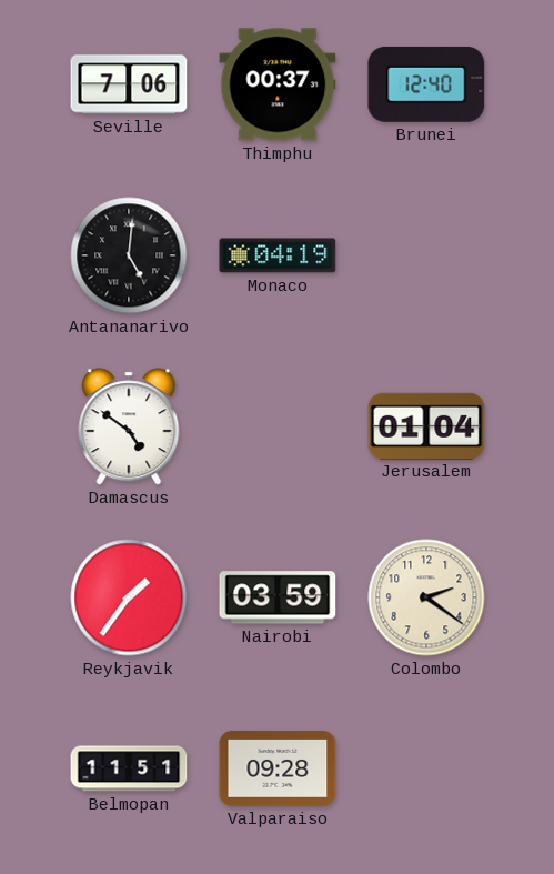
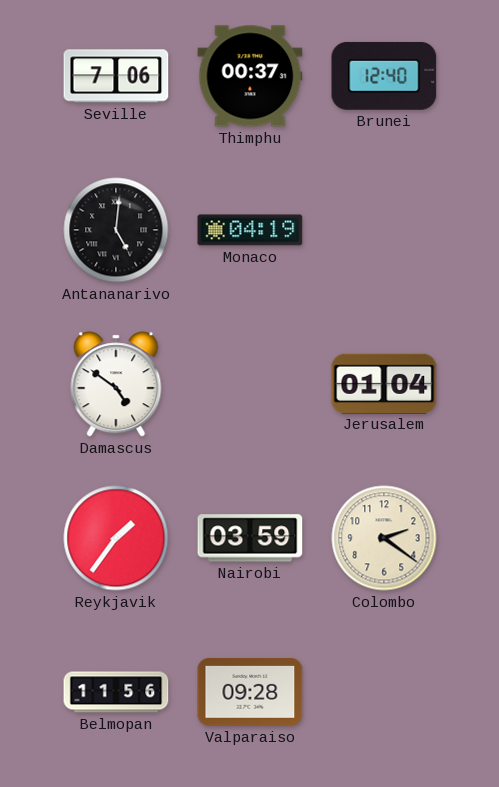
Belmopan: 11:51 -> 11:56
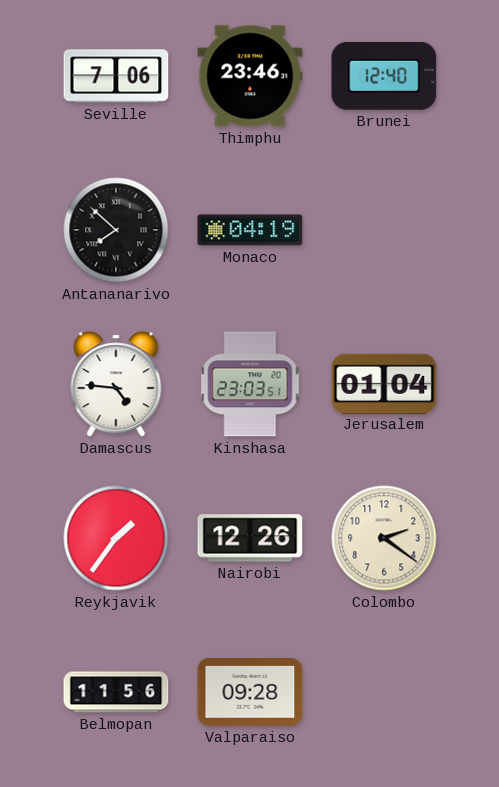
Thimphu: 00:37 -> 23:46
Antananarivo: 5:01 -> 7:52
Damascus: 4:51 -> 4:46
Kinshasa: none -> 23:03
Nairobi: 03:59 -> 12:26
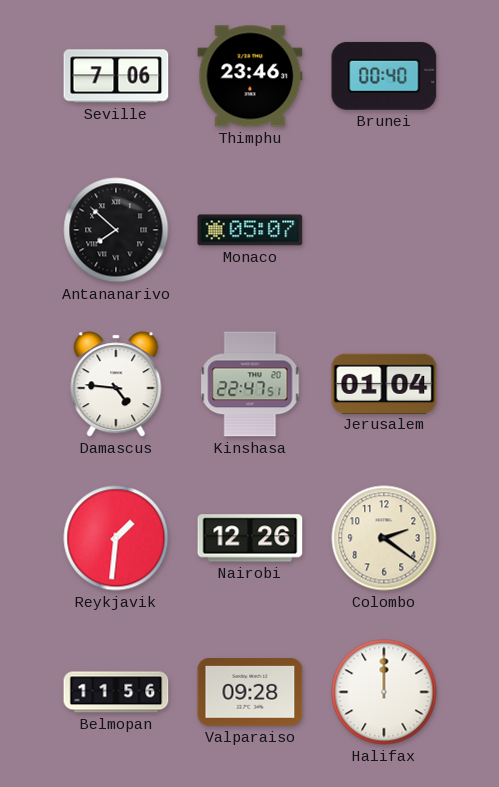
Brunei: 12:40 -> 00:40
Monaco: 04:19 -> 05:07
Kinshasa: 23:03 -> 22:47
Reykjavik: 1:36 -> 1:31
Halifax: none -> 12:00
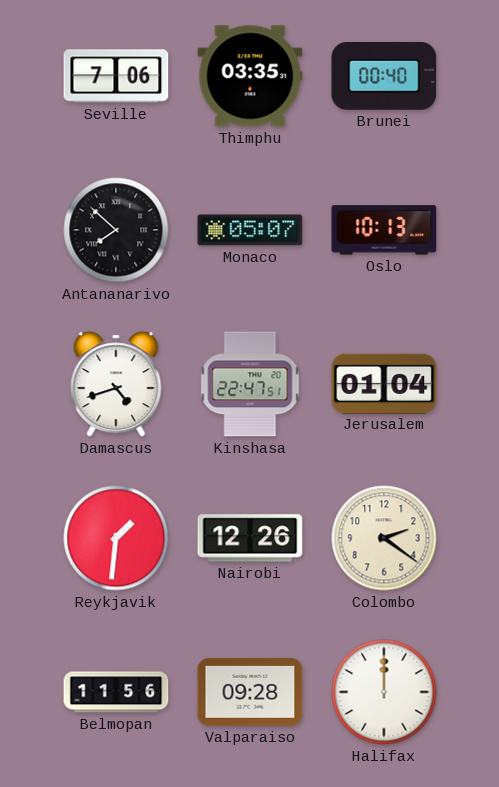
Thimphu: 23:46 -> 03:35
Oslo: none -> 10:13
Damascus: 4:46 -> 4:42
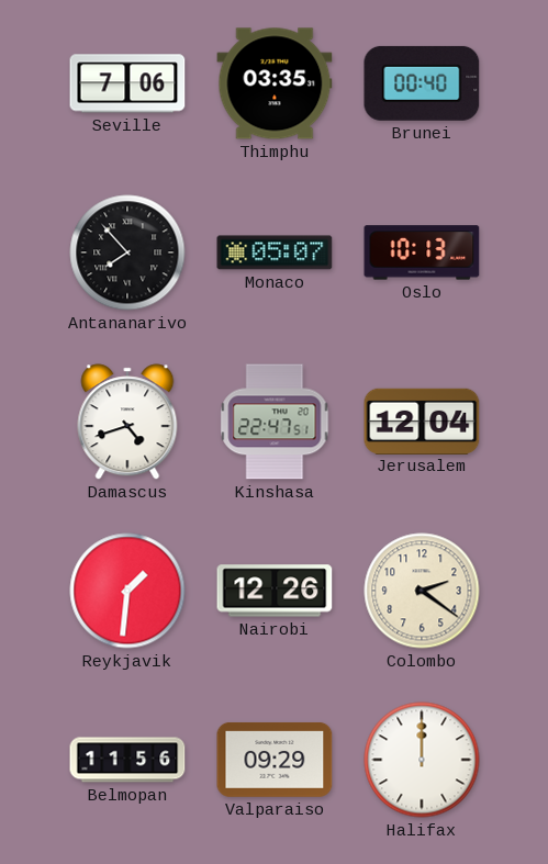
Antananarivo: 7:52 -> 7:53
Jerusalem: 01:04 -> 12:04
Valparaiso: 09:28 -> 09:29
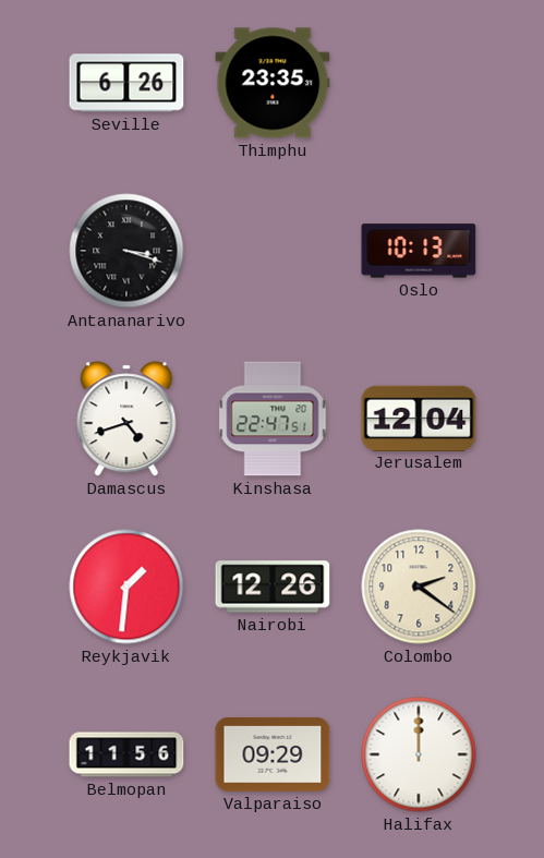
Seville: 7:06 -> 6:26
Thimphu: 03:35 -> 23:35
Brunei: 00:40 -> none
Antananarivo: 7:53 -> 3:18
Monaco: 05:07 -> none
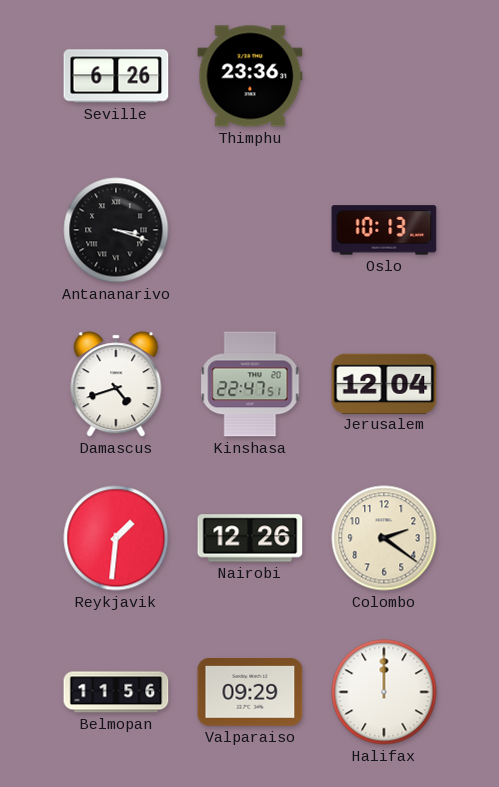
Thimphu: 23:35 -> 23:36
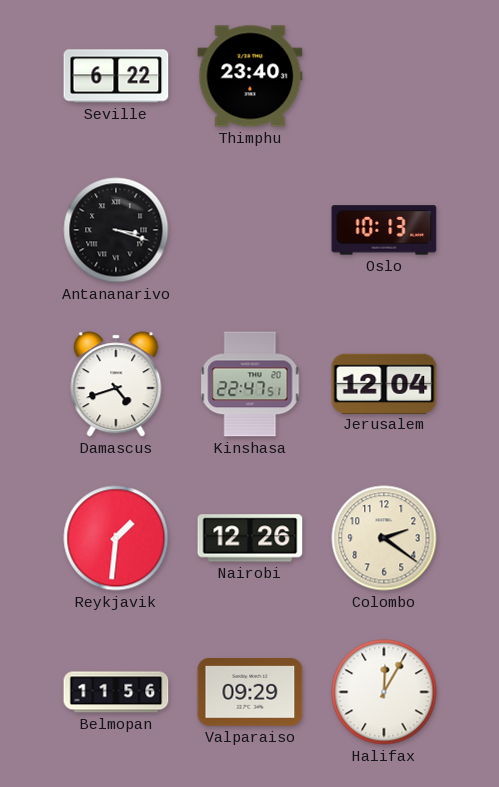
Seville: 6:26 -> 6:22
Thimphu: 23:36 -> 23:40
Halifax: 12:00 -> 12:05
